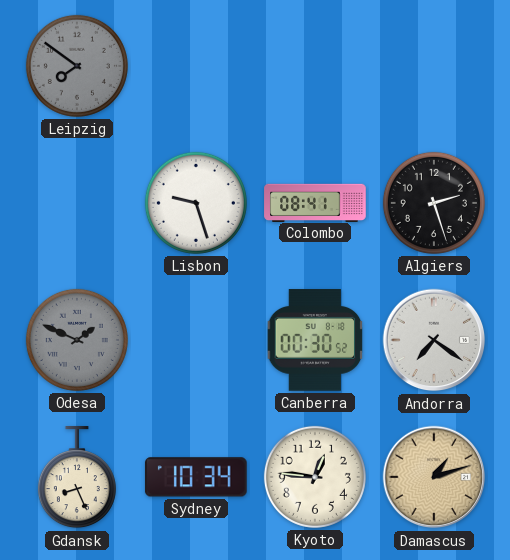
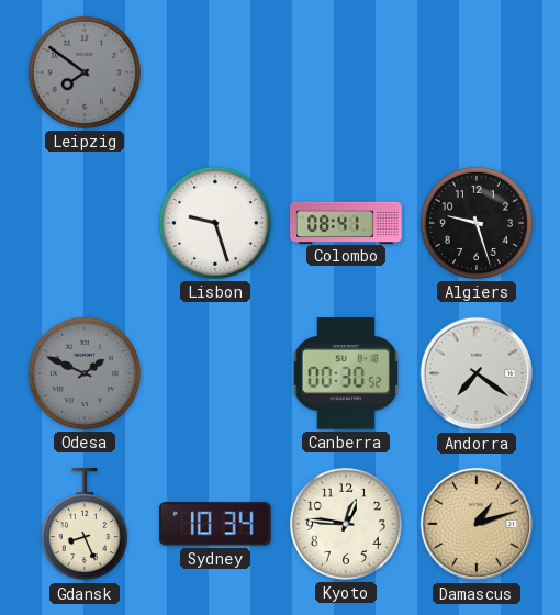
Algiers: 2:27 -> 9:27
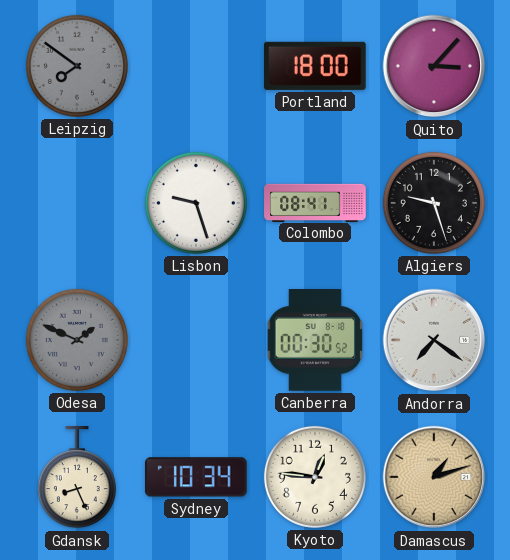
Portland: none -> 18:00
Quito: none -> 3:07
